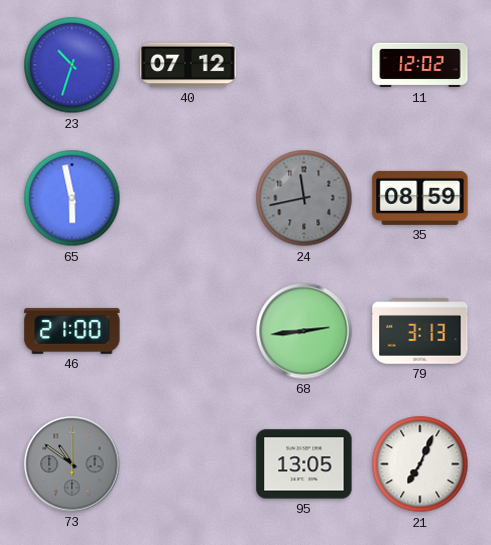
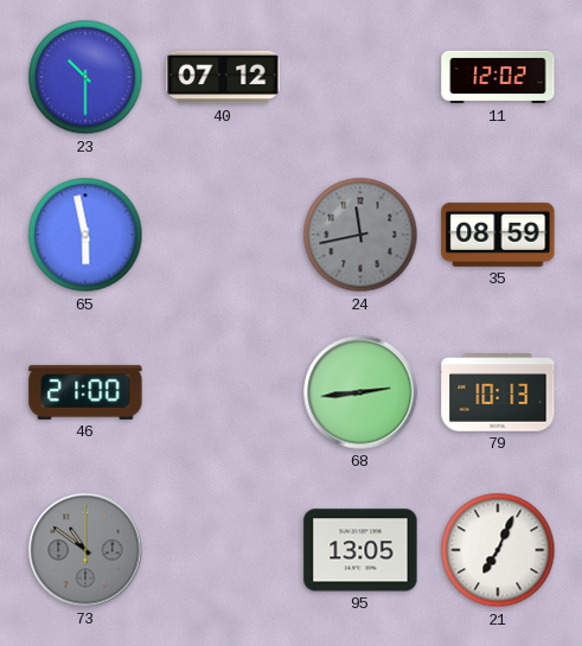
23: 10:33 -> 10:30
79: 3:13 -> 10:13
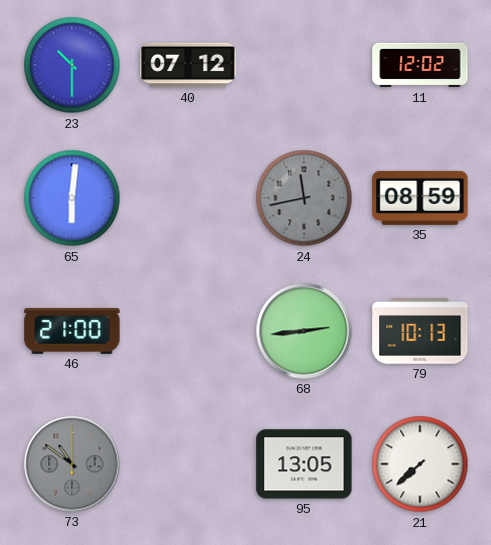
65: 5:58 -> 6:01
21: 7:04 -> 7:38
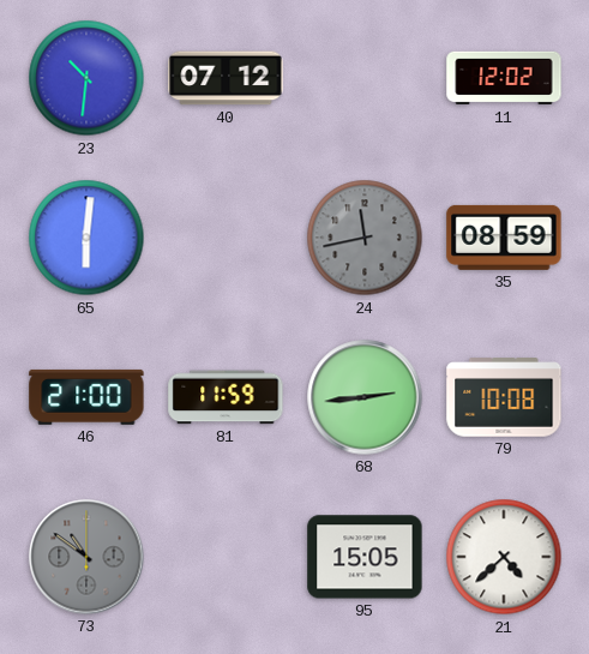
23: 10:30 -> 10:31
81: none -> 11:59
79: 10:13 -> 10:08
95: 13:05 -> 15:05
21: 7:38 -> 4:38
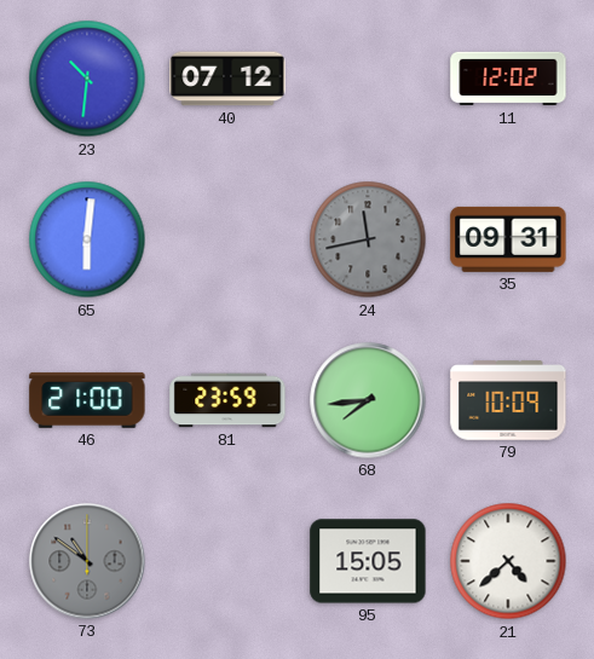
35: 08:59 -> 09:31
81: 11:59 -> 23:59
68: 2:44 -> 7:44
79: 10:08 -> 10:09
